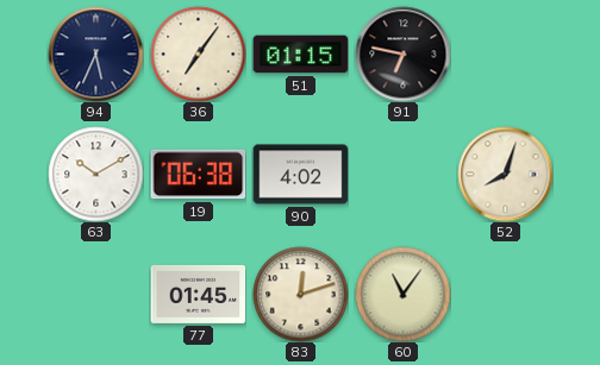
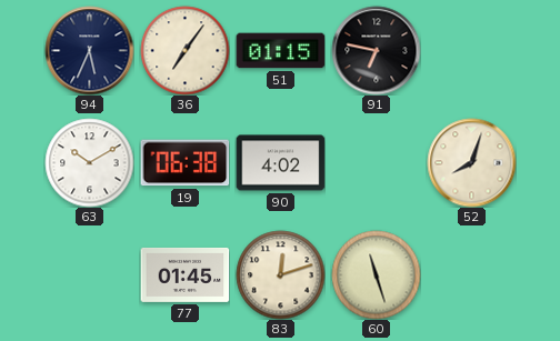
60: 11:06 -> 11:27
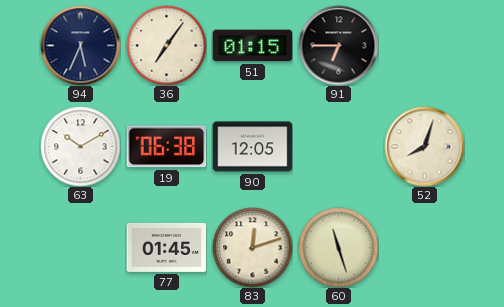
91: 6:47 -> 6:45
90: 4:02 -> 12:05
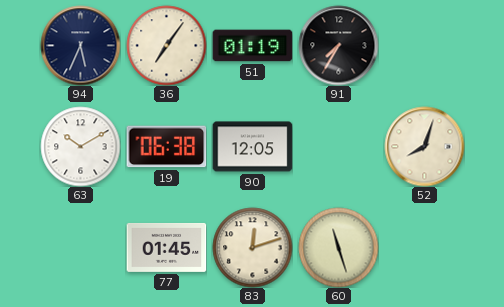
51: 01:15 -> 01:19
91: 6:45 -> 7:35
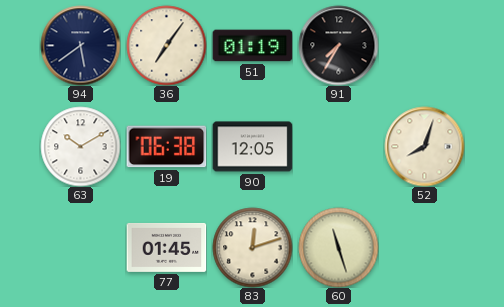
94: 5:34 -> 5:39
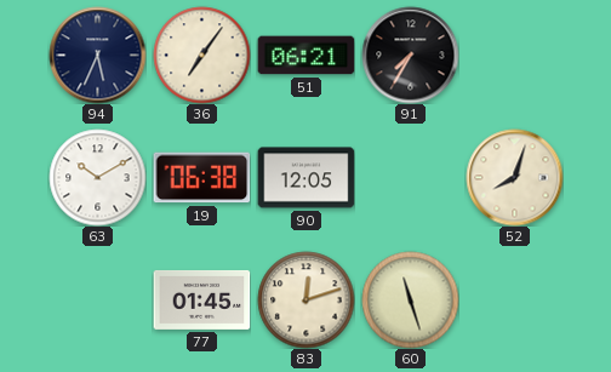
94: 5:39 -> 5:34
51: 01:19 -> 06:21
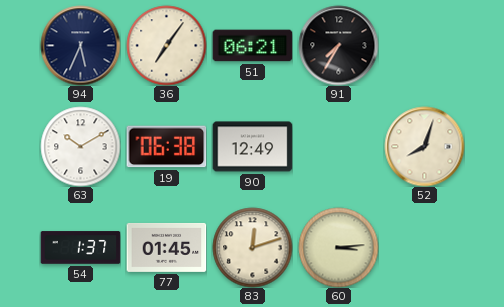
90: 12:05 -> 12:49
54: none -> 1:37
60: 11:27 -> 3:14
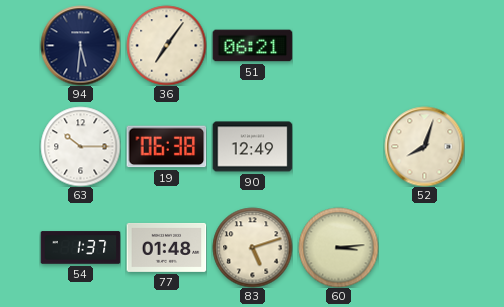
94: 5:34 -> 5:31
91: 7:35 -> none
63: 10:10 -> 10:15
77: 01:45 -> 01:48
83: 12:12 -> 5:12
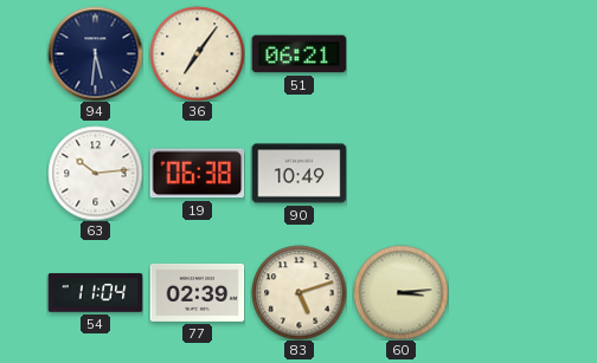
63: 10:15 -> 10:14
90: 12:49 -> 10:49
52: 8:03 -> none
54: 1:37 -> 11:04
77: 01:48 -> 02:39
